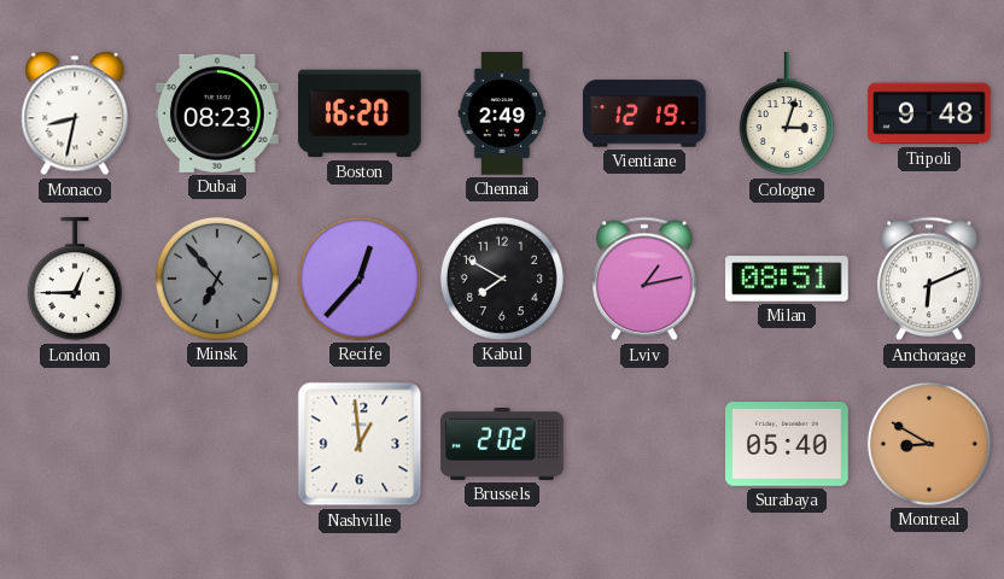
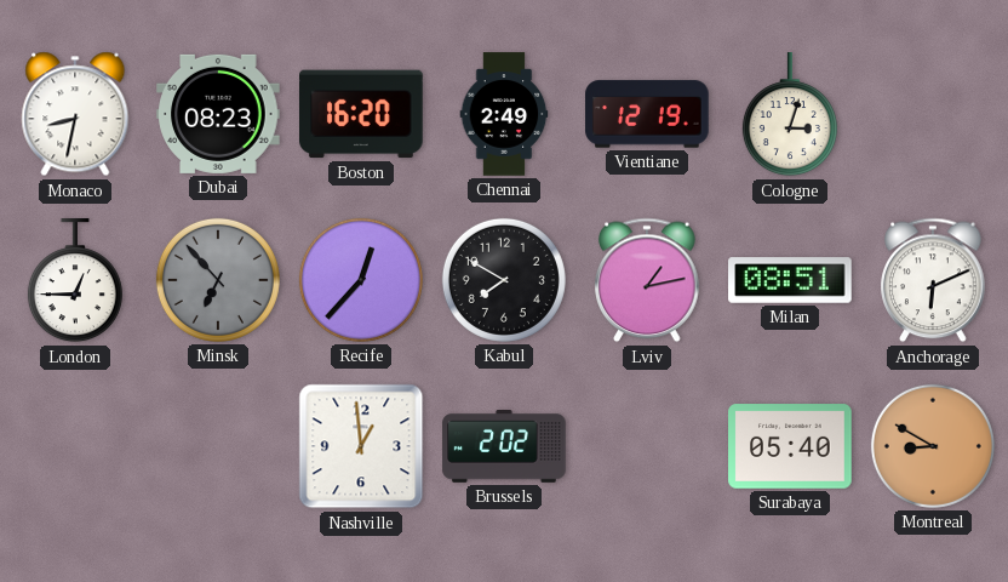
Tripoli: 9:48 -> none
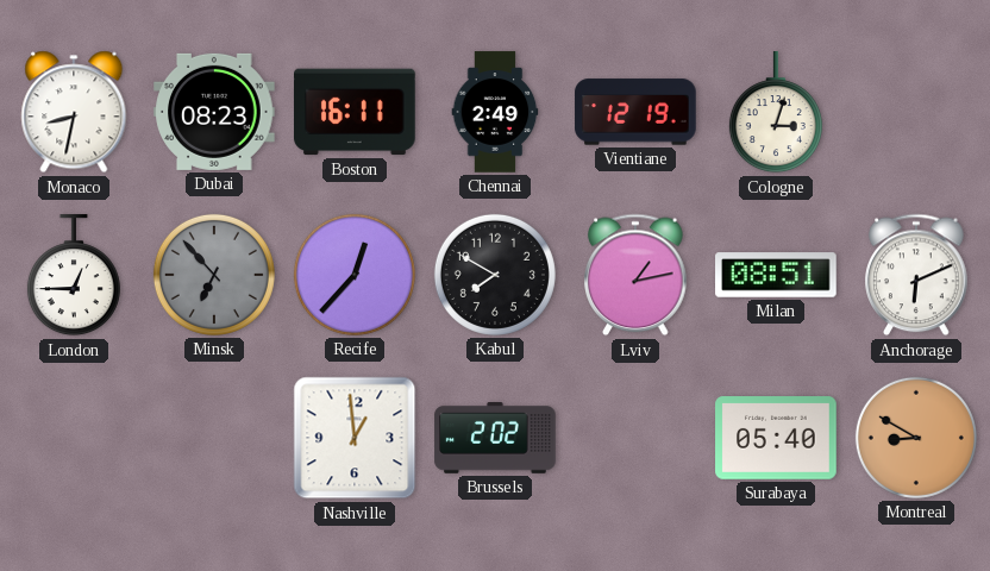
Boston: 16:20 -> 16:11
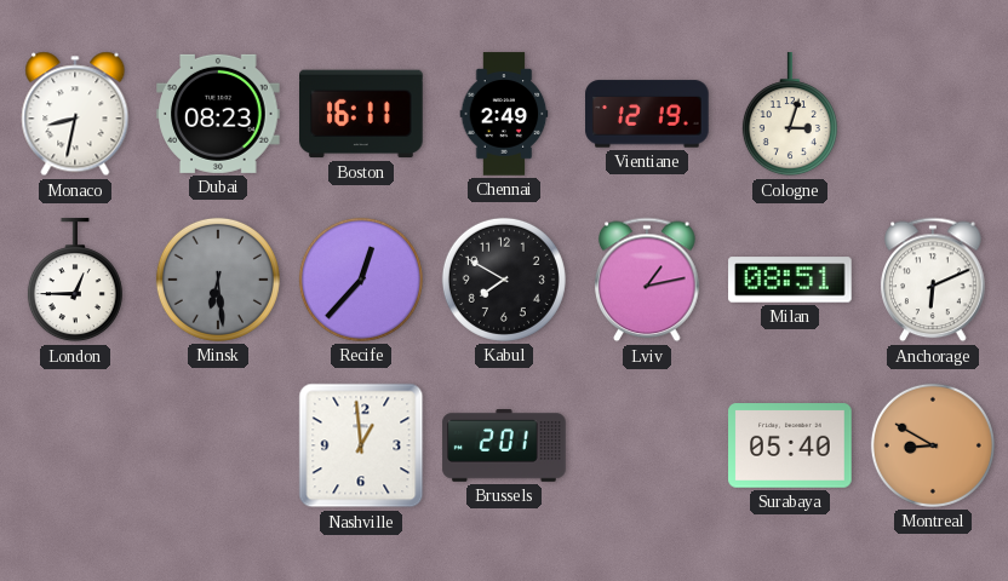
Minsk: 6:53 -> 6:29
Brussels: 2:02 -> 2:01
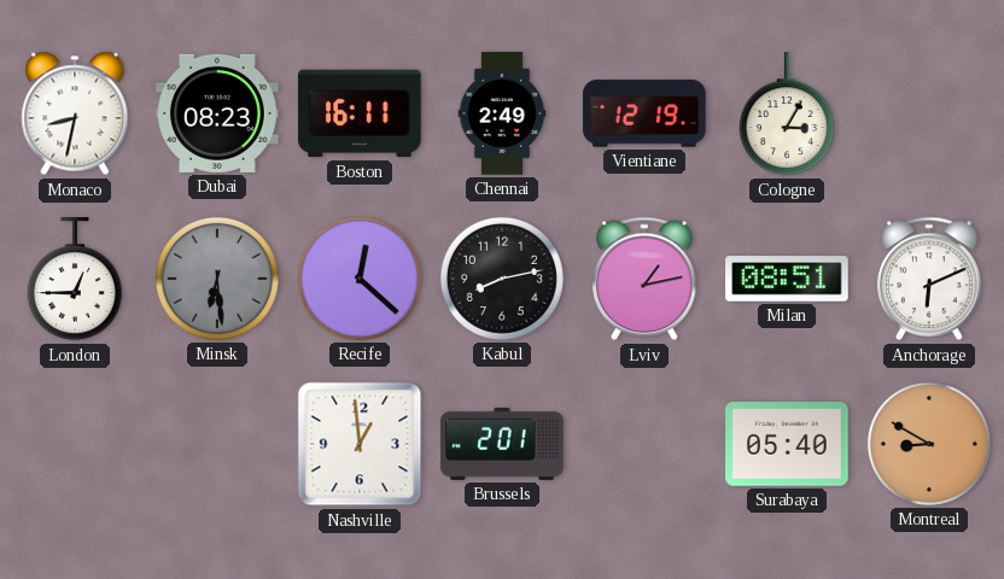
Cologne: 3:03 -> 3:05
Recife: 12:37 -> 12:22
Kabul: 7:50 -> 8:13
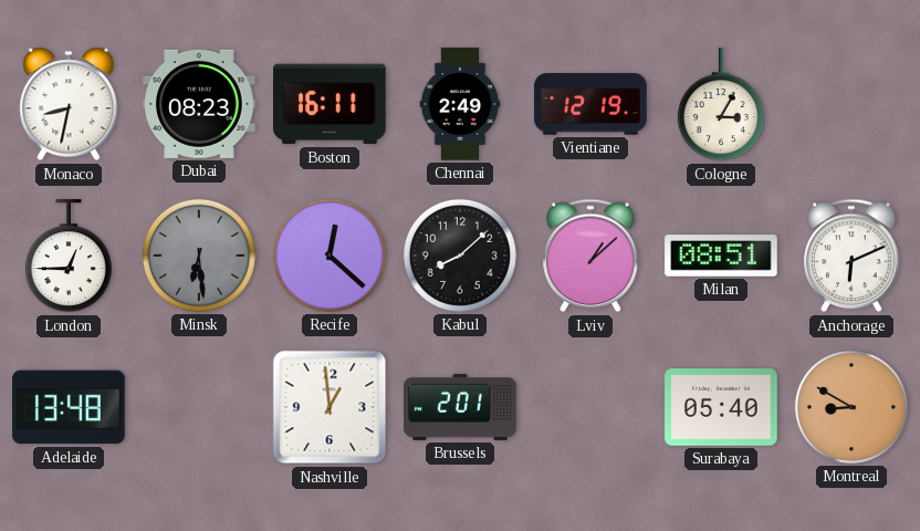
Kabul: 8:13 -> 8:08
Lviv: 1:13 -> 1:08
Adelaide: none -> 13:48
